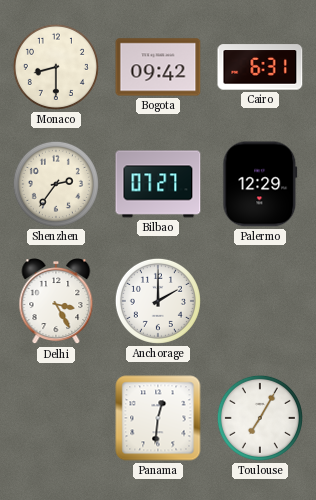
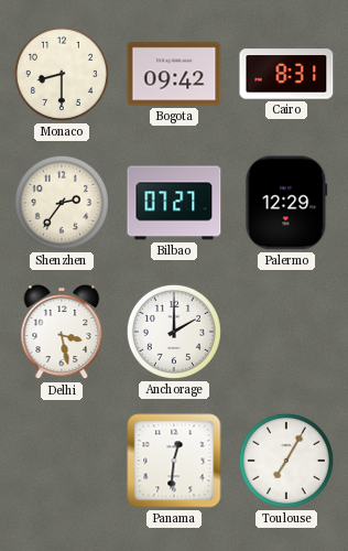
Cairo: 6:31 -> 8:31
Delhi: 3:25 -> 3:28
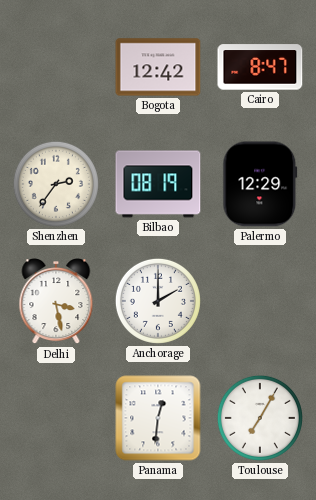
Monaco: 8:30 -> none
Bogota: 09:42 -> 12:42
Cairo: 8:31 -> 8:47
Bilbao: 07:27 -> 08:19
